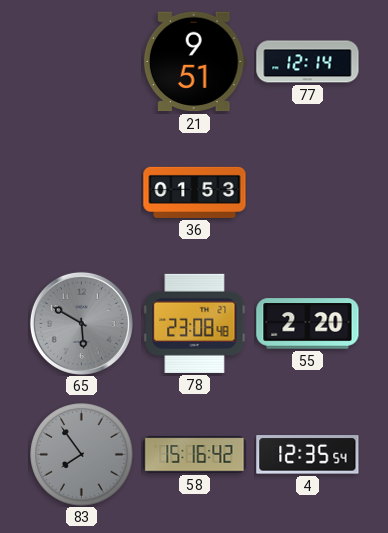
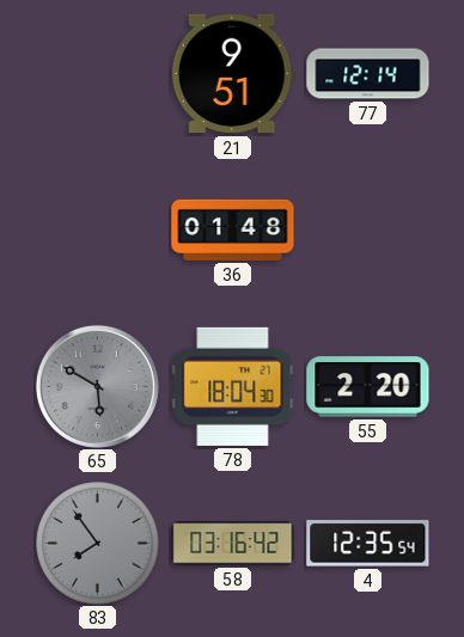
36: 01:53 -> 01:48
78: 23:08 -> 18:04
58: 15:16 -> 03:16
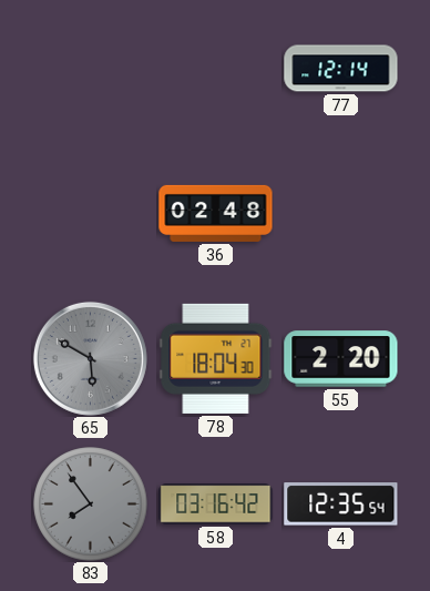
21: 9:51 -> none
36: 01:48 -> 02:48
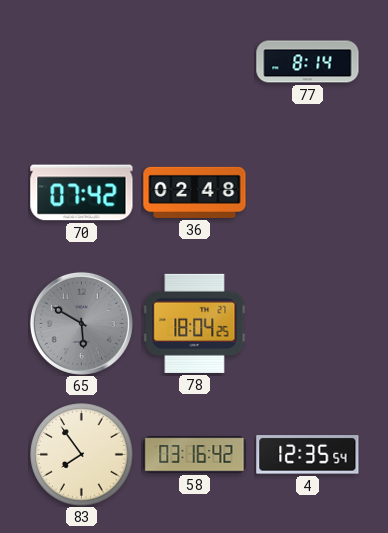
77: 12:14 -> 8:14
70: none -> 07:42
78: 18:04:30 -> 18:04:25
55: 2:20 -> none
83 dial: grey -> cream
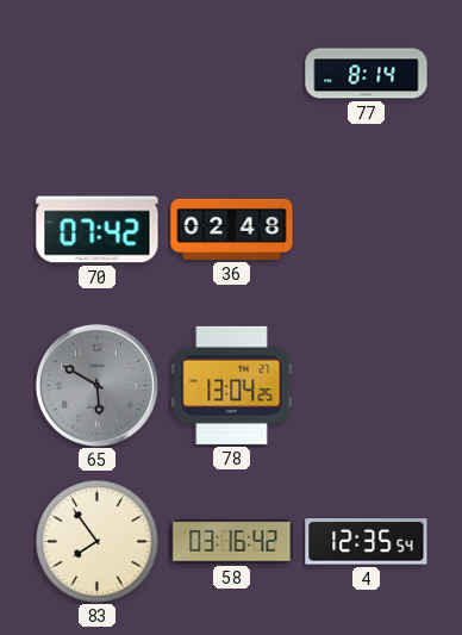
78: 18:04 -> 13:04
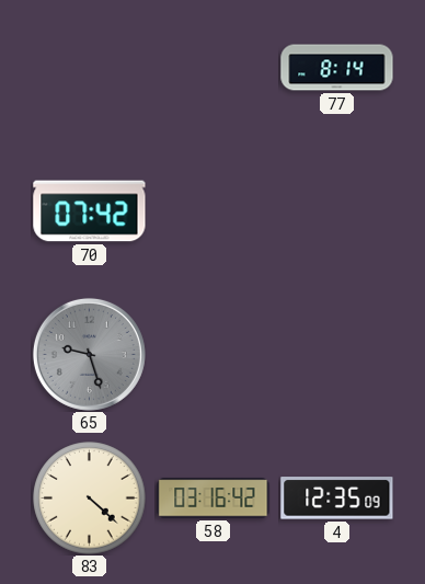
36: 02:48 -> none
65: 5:50 -> 9:27
78: 13:04 -> none
83: 7:54 -> 4:22
4: 12:35:54 -> 12:35:09
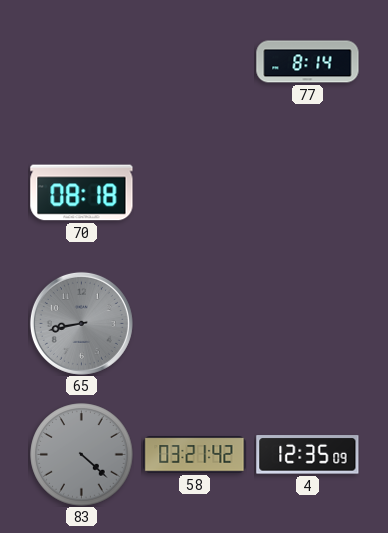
70: 07:42 -> 08:18
65: 9:27 -> 8:43
83 dial: cream -> grey
58: 03:16 -> 03:21
